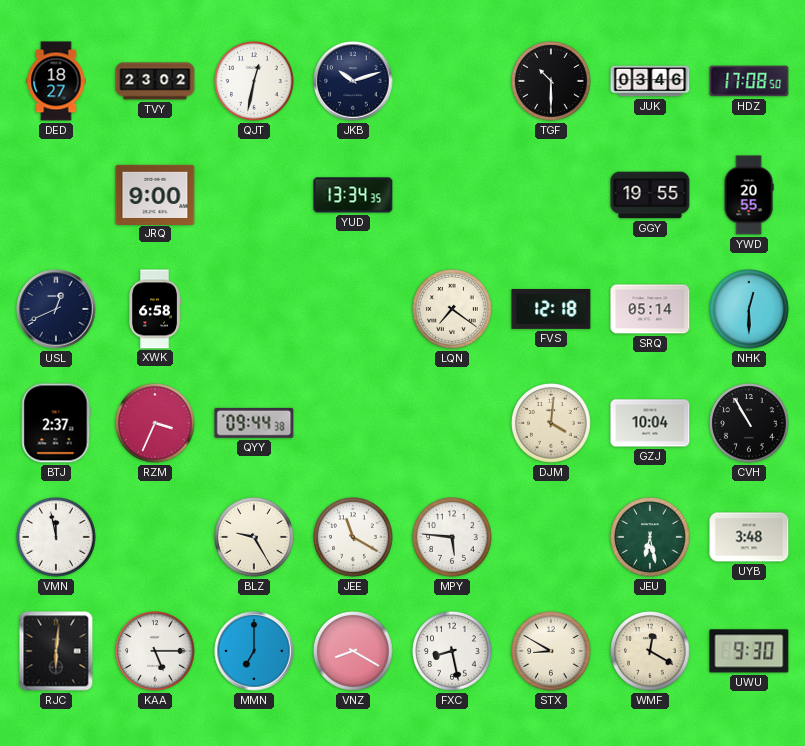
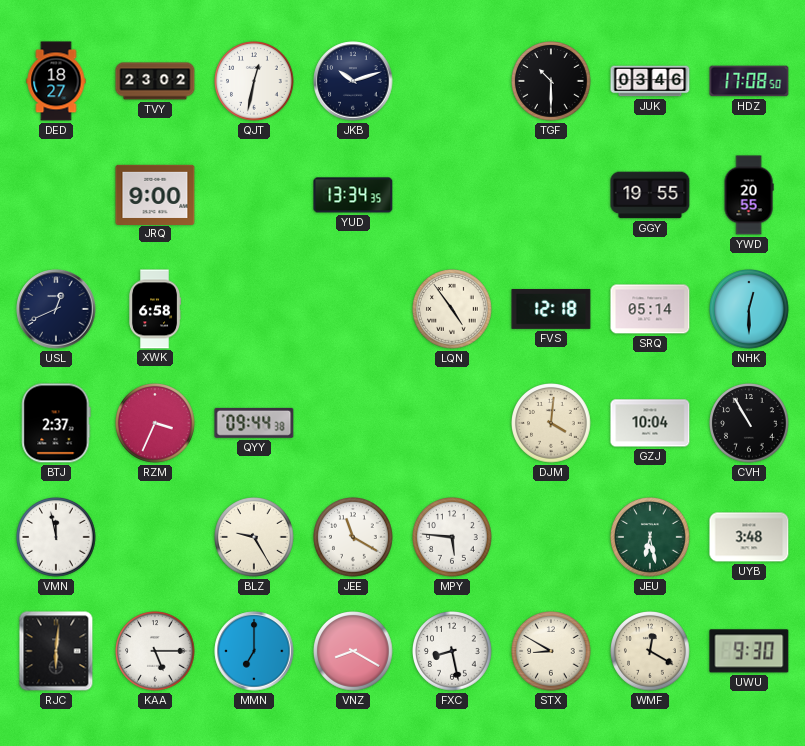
LQN: 7:21 -> 4:54
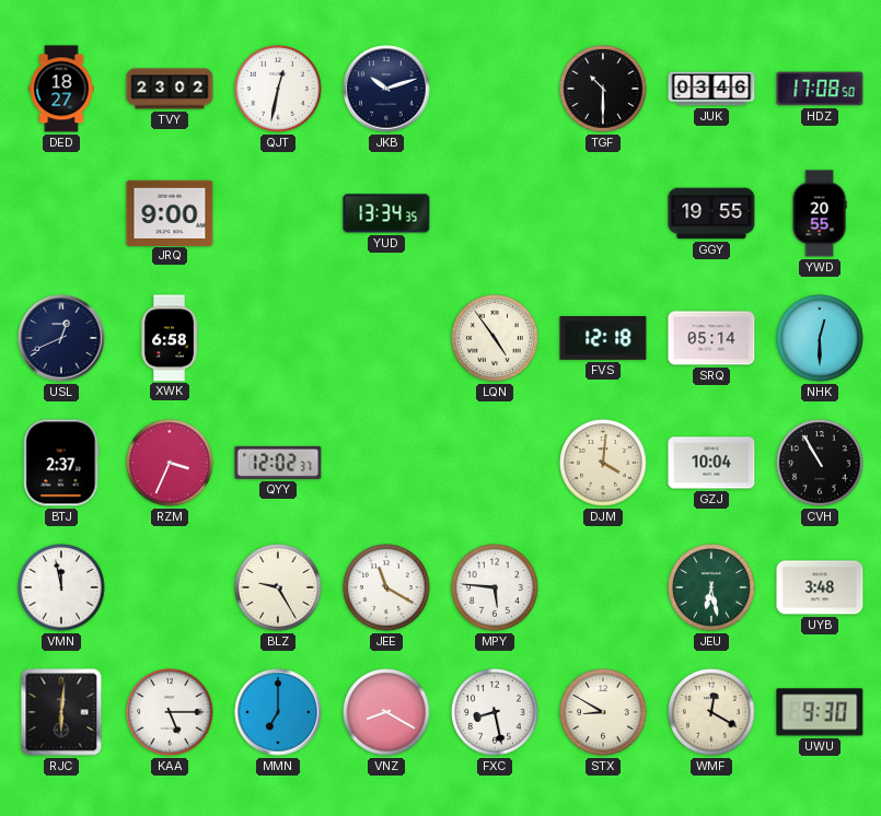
QYY: 09:44 -> 12:02
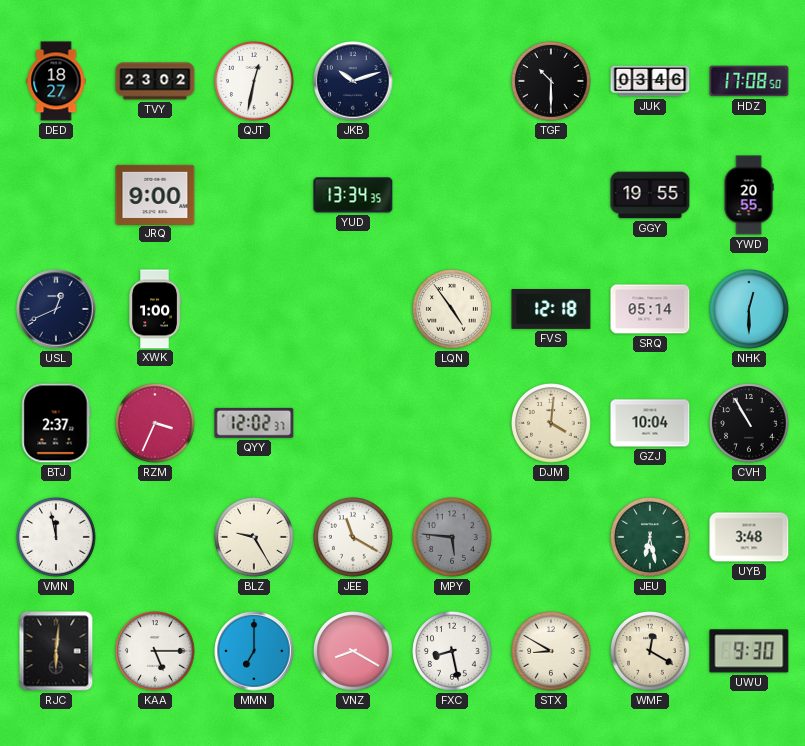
XWK: 6:58 -> 1:00
MPY dial: white -> grey
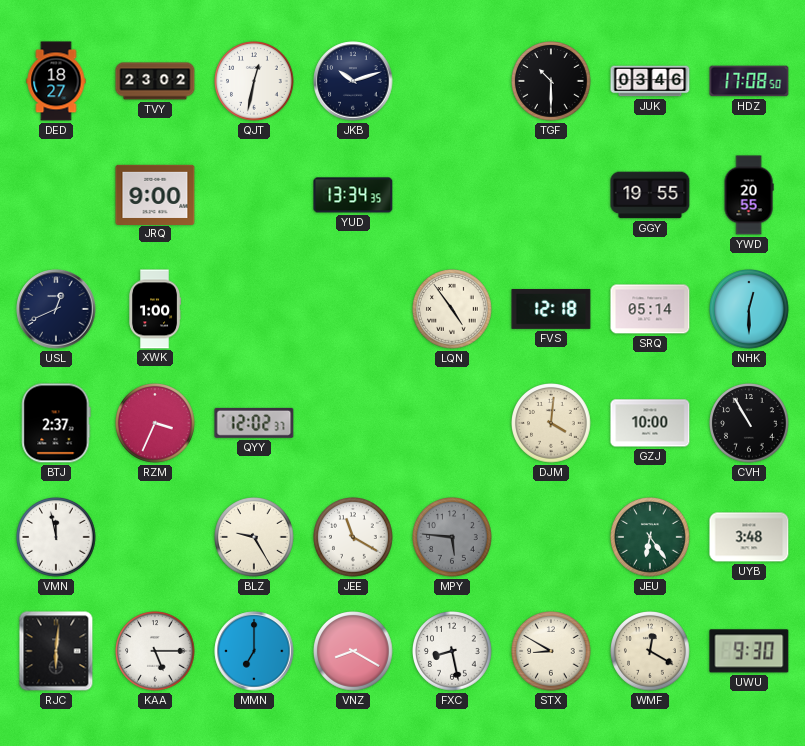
GZJ: 10:04 -> 10:00
JEU: 6:28 -> 6:24
